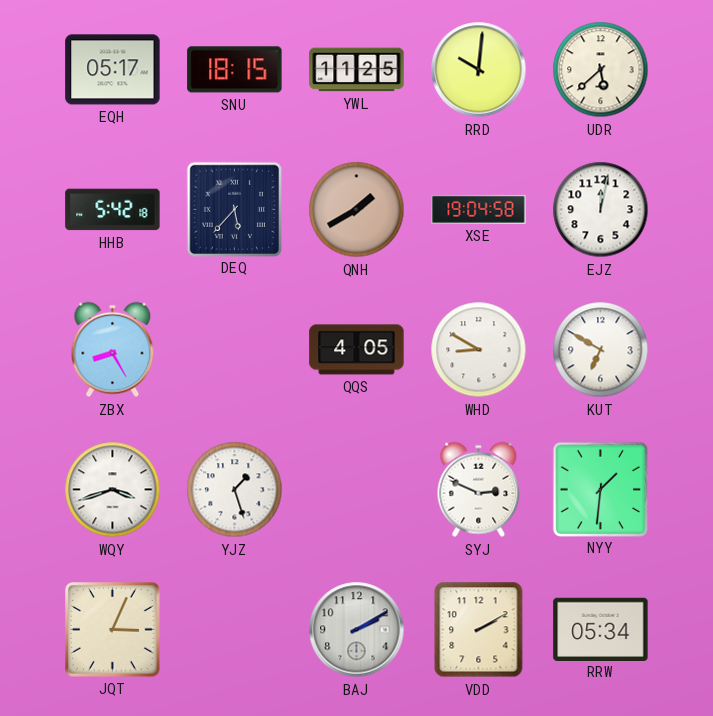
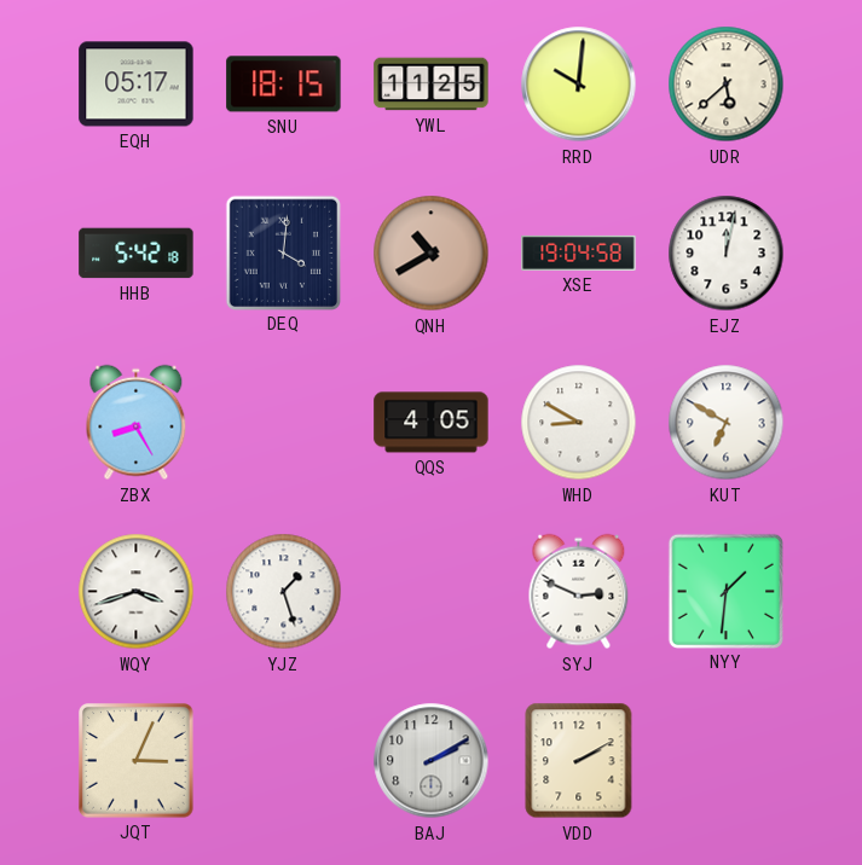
DEQ: 5:37 -> 4:01
QNH: 1:40 -> 10:40
RRW: 05:34 -> none
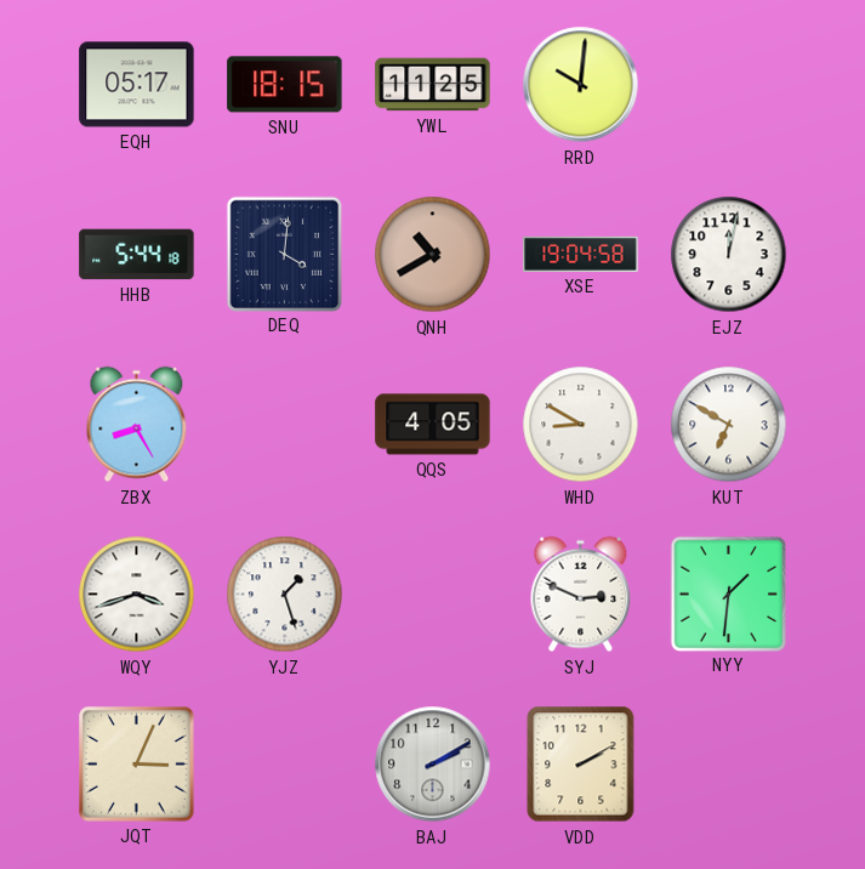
UDR: 5:38 -> none
HHB: 5:42 -> 5:44
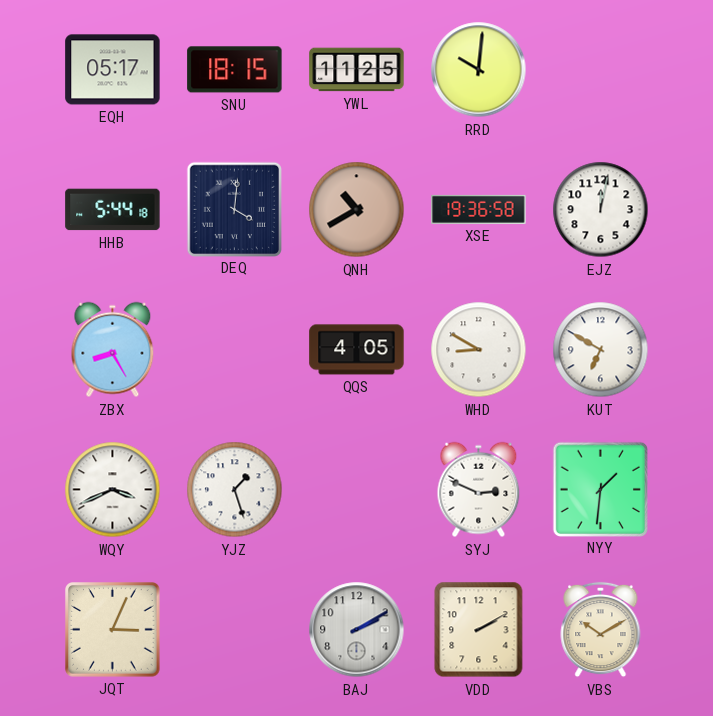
XSE: 19:04 -> 19:36
WQY: 3:42 -> 3:41
VBS: none -> 10:10
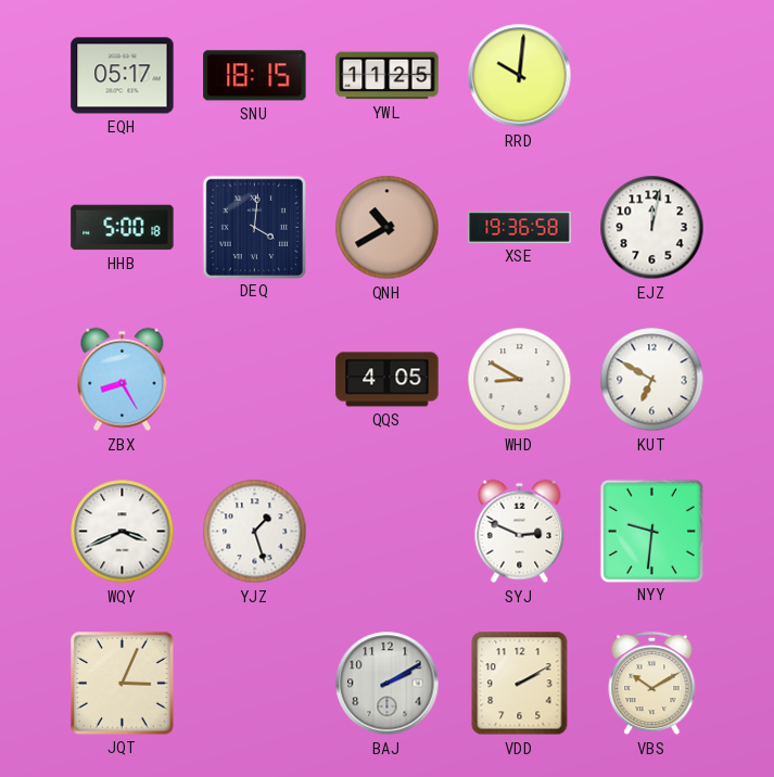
HHB: 5:44 -> 5:00
NYY: 1:31 -> 9:31
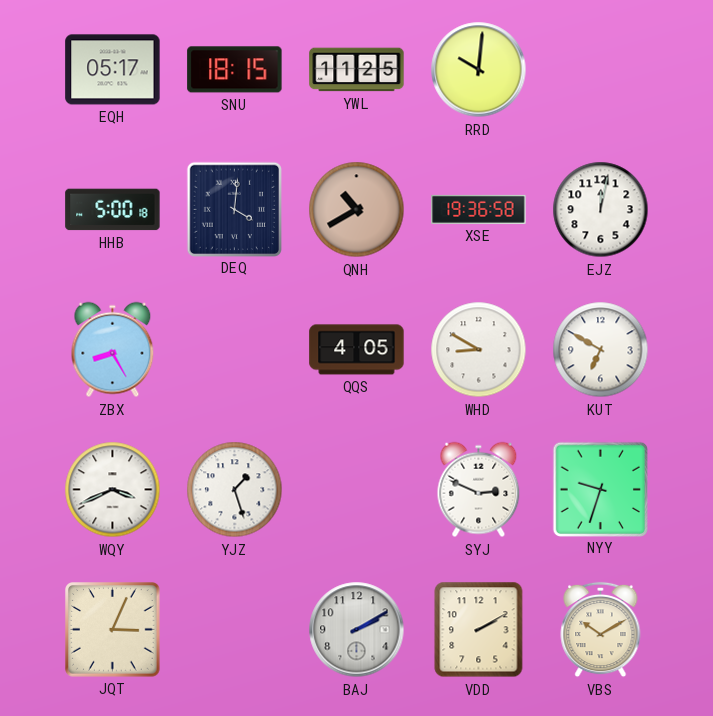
NYY: 9:31 -> 9:33
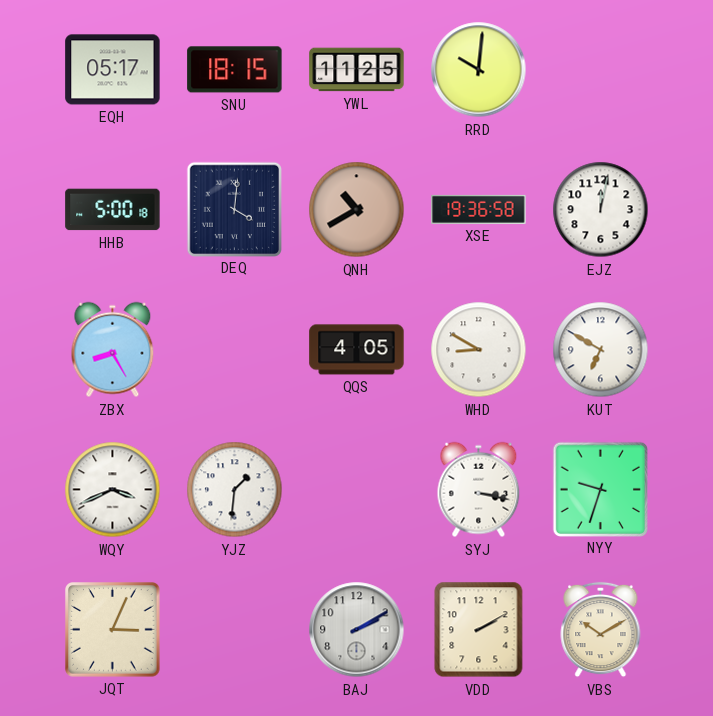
YJZ: 1:27 -> 1:31
SYJ: 2:49 -> 3:17
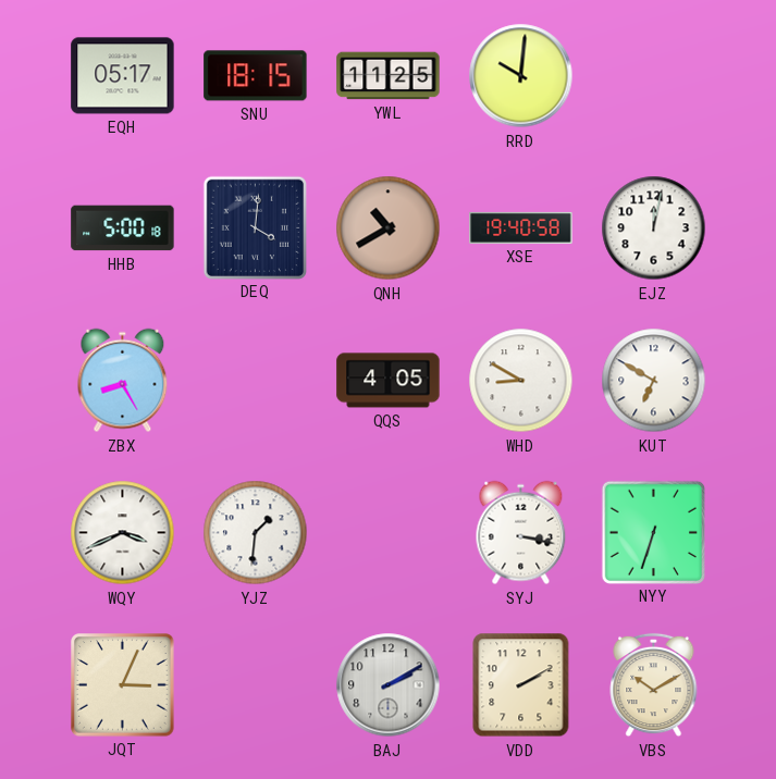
XSE: 19:36 -> 19:40
NYY: 9:33 -> 6:33
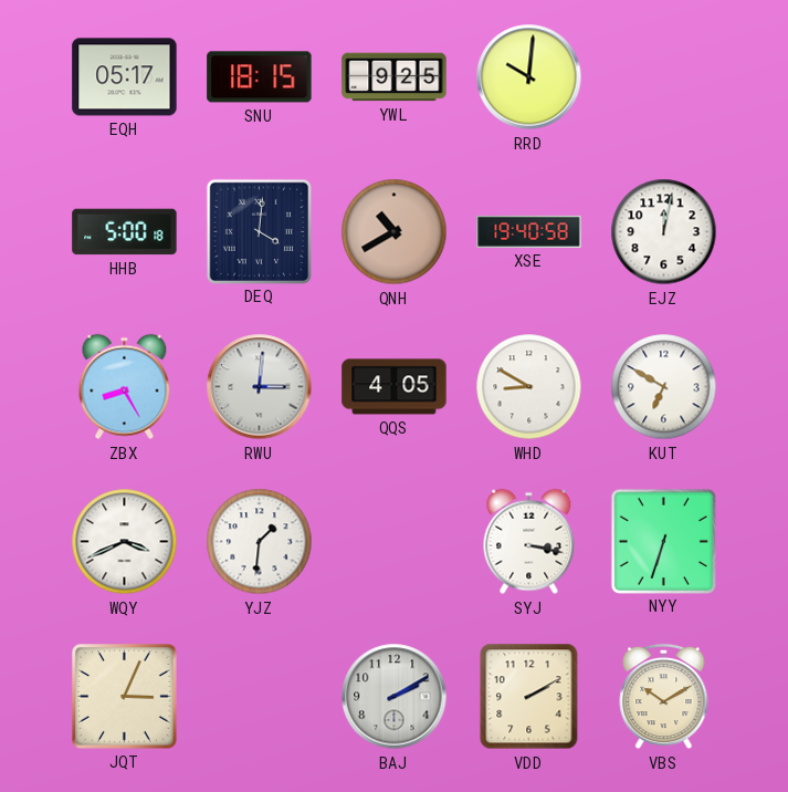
YWL: 11:25 -> 9:25
RWU: none -> 3:01
